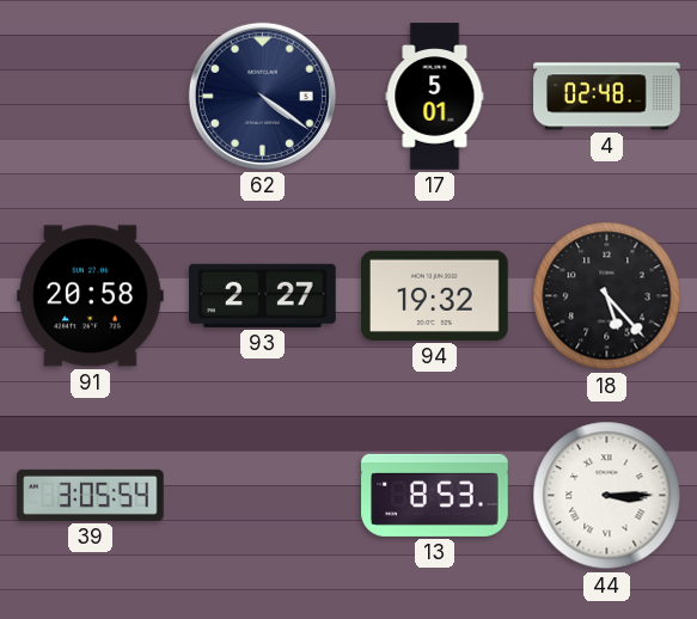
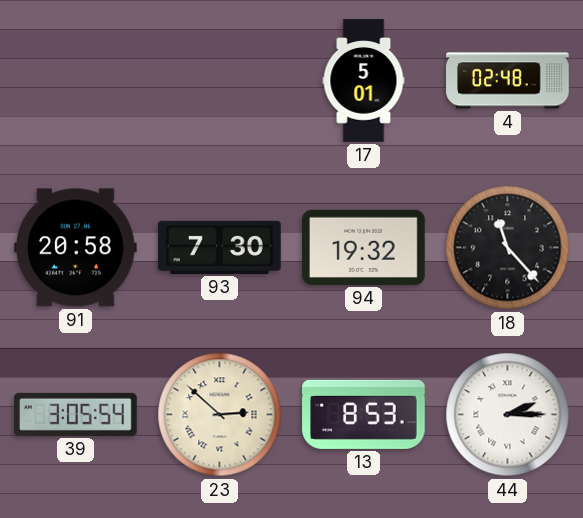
62: 4:21 -> none
93: 2:27 -> 7:30
18: 5:23 -> 11:23
23: none -> 2:52
44: 3:15 -> 2:15
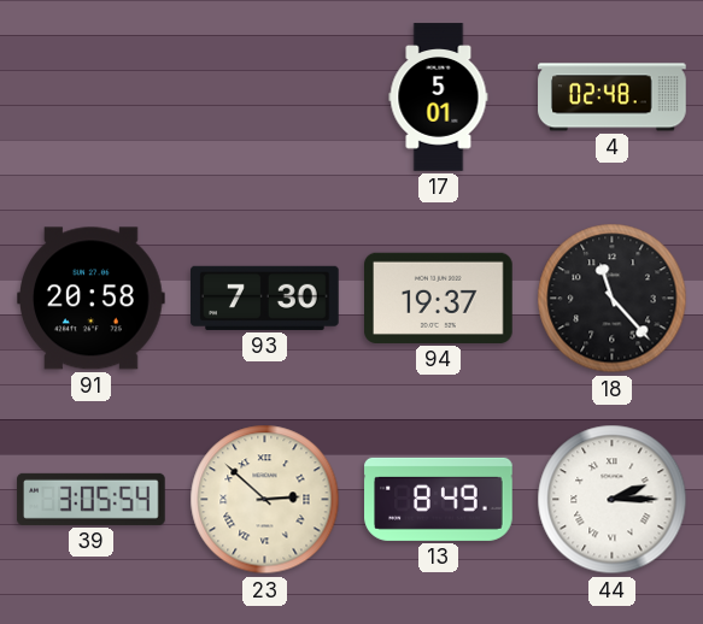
94: 19:32 -> 19:37
13: 8:53 -> 8:49
